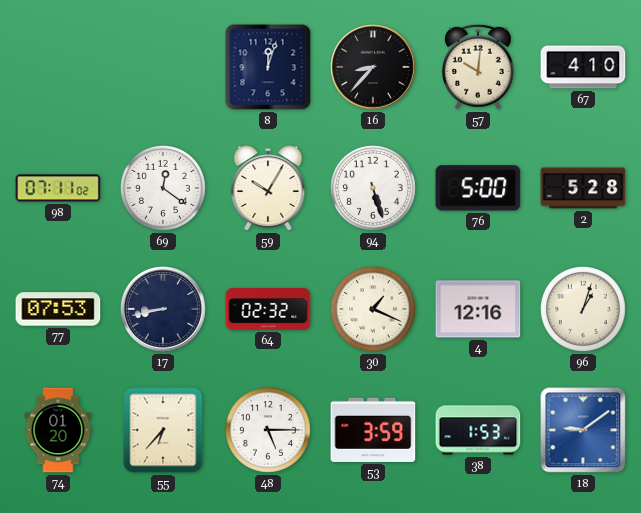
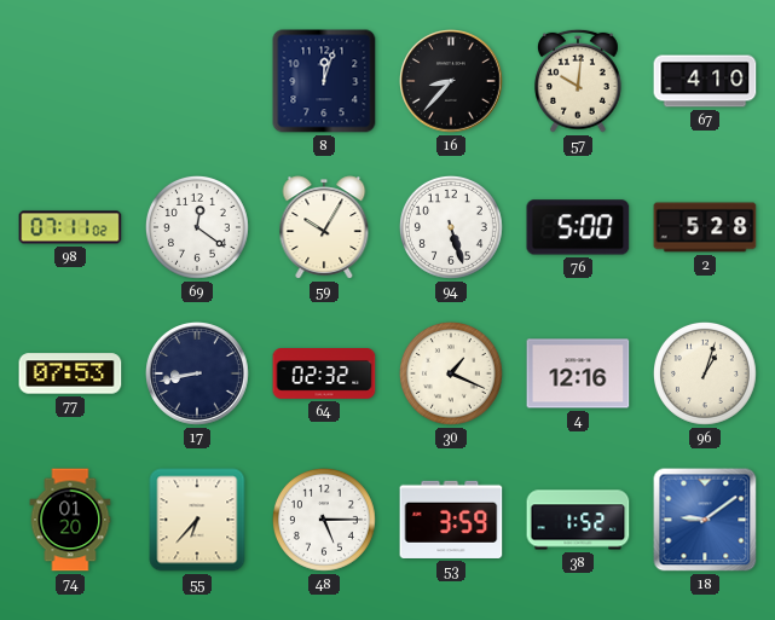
38: 1:53 -> 1:52
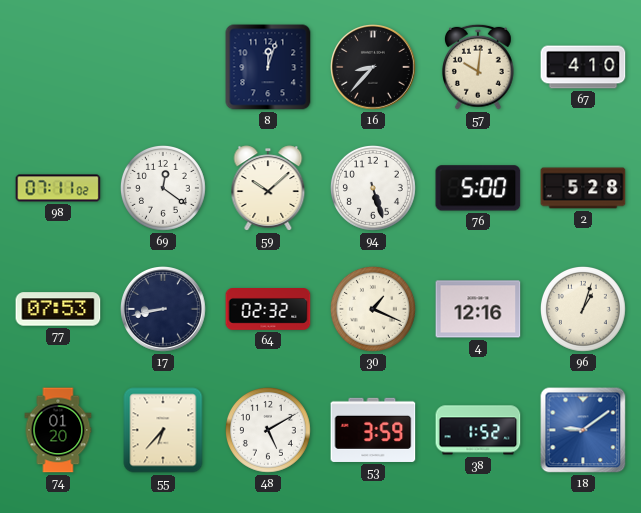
59: 10:05 -> 10:08
48: 5:15 -> 5:10
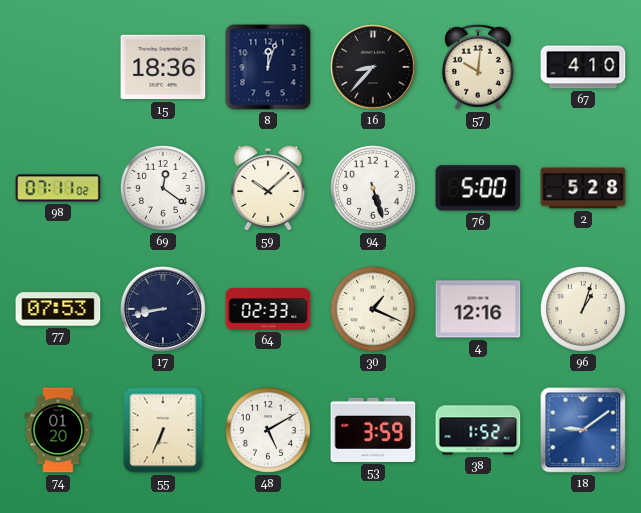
15: none -> 18:36
64: 02:32 -> 02:33
55: 6:37 -> 6:34
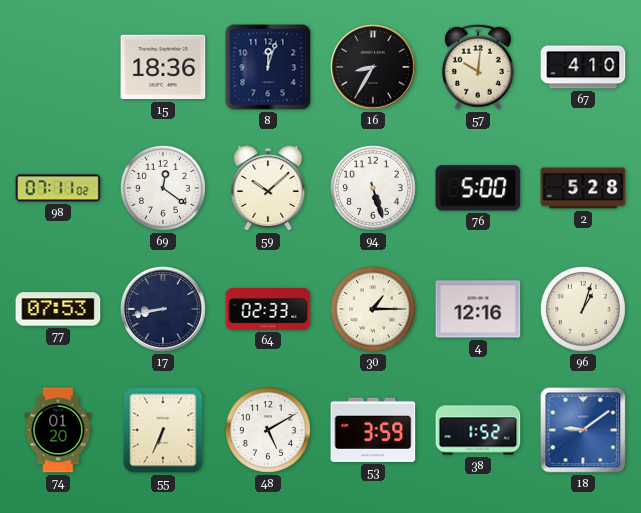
16: 8:37 -> 8:35
30: 1:19 -> 1:15
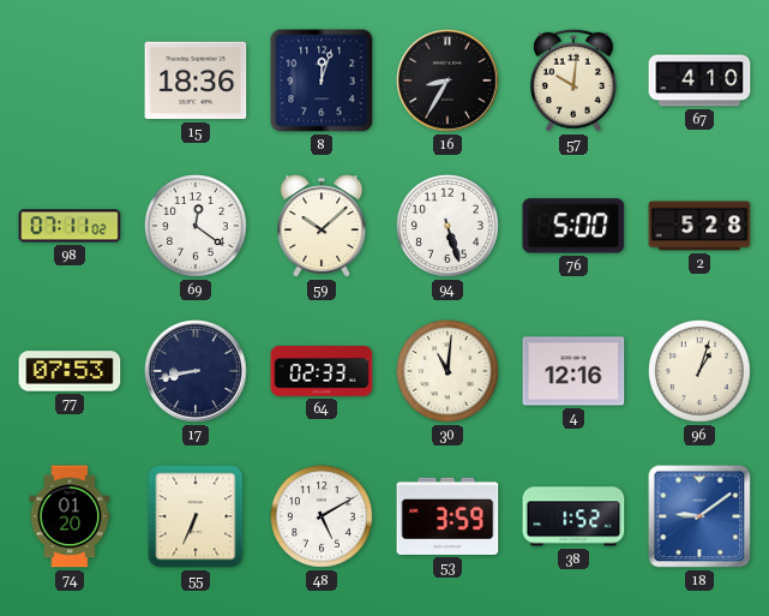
30: 1:15 -> 11:01
